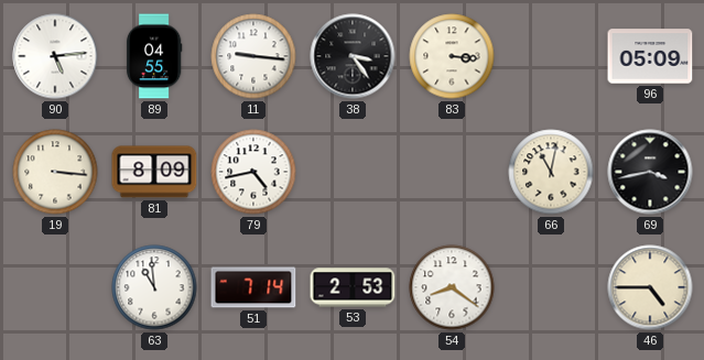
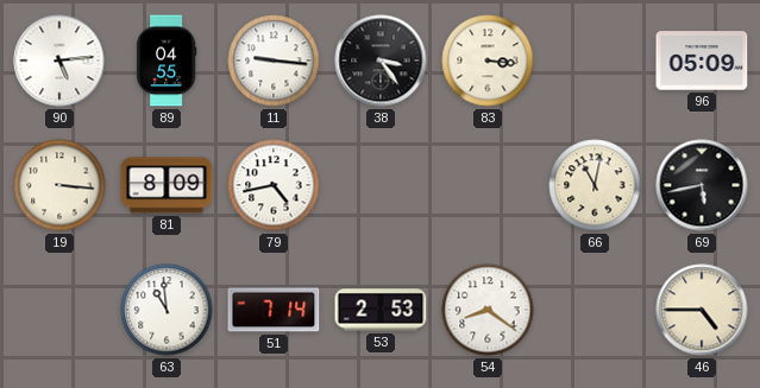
69: 3:43 -> 5:43
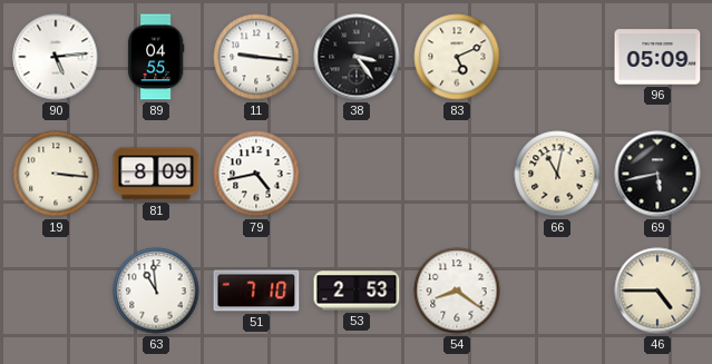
83: 3:16 -> 5:11
51: 7:14 -> 7:10
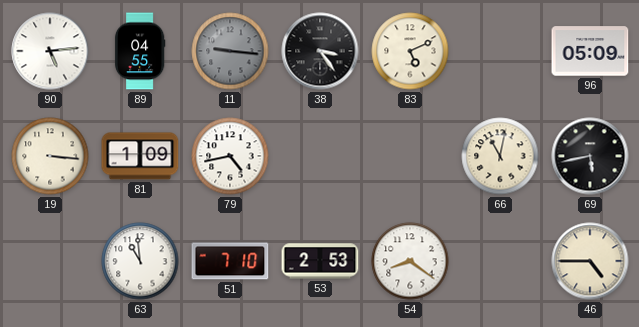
11 dial: white -> grey
81: 8:09 -> 1:09
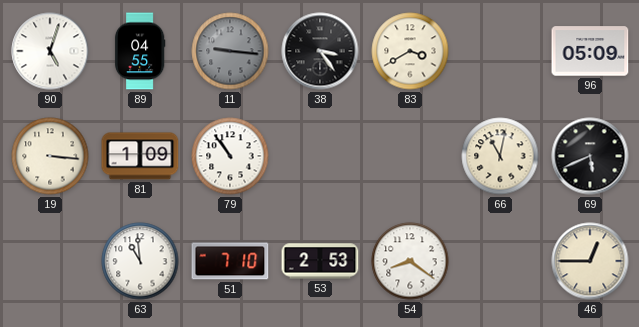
90: 5:14 -> 5:03
83: 5:11 -> 3:40
79: 4:43 -> 10:54
69: 5:43 -> 5:41
46: 4:45 -> 12:45
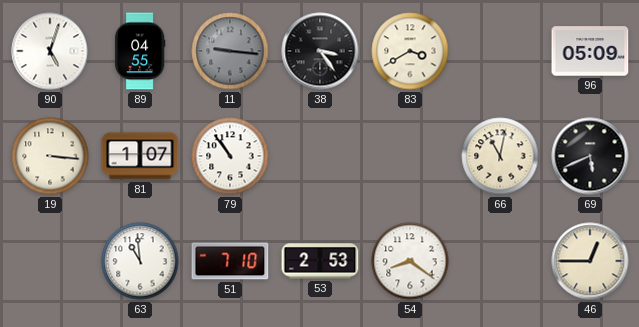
81: 1:09 -> 1:07
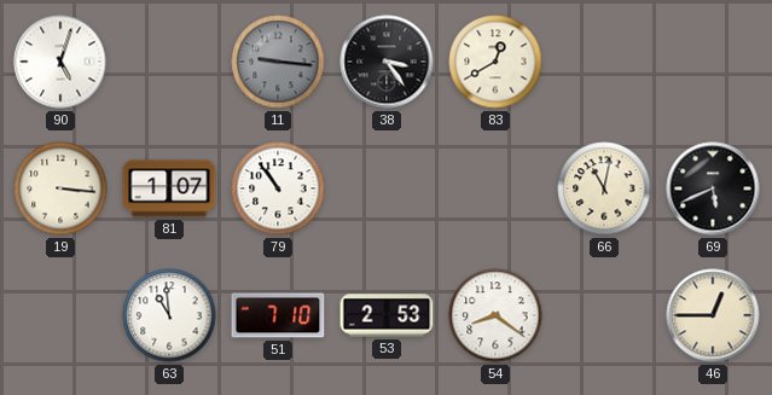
89: 04:55 -> none
83: 3:40 -> 12:40
96: 05:09 -> none
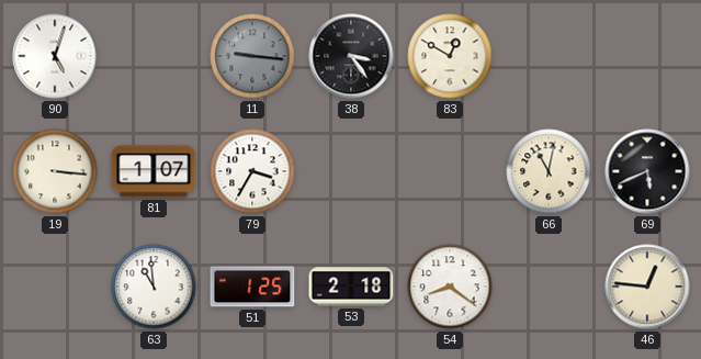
83: 12:40 -> 12:50
79: 10:54 -> 3:35
51: 7:10 -> 1:25
53: 2:53 -> 2:18
46: 12:45 -> 12:46
